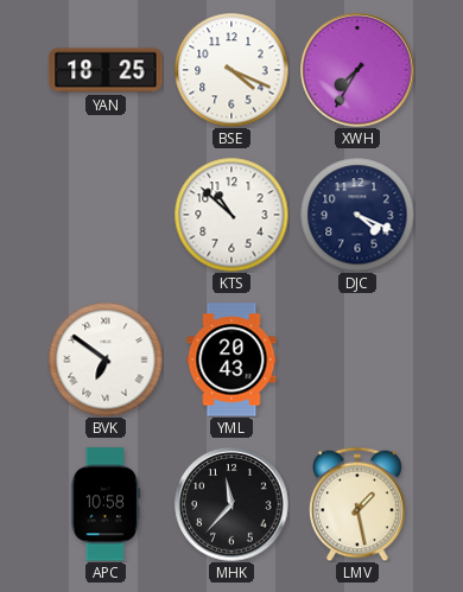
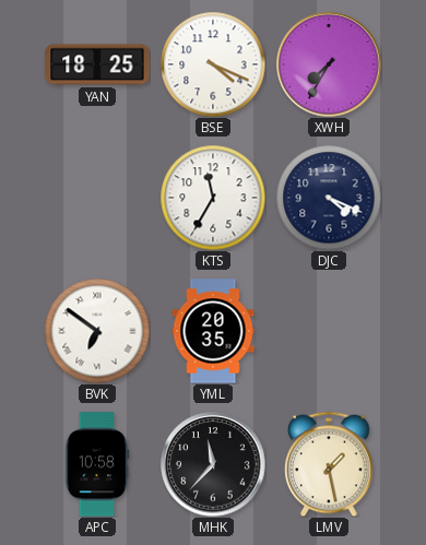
KTS: 10:52 -> 11:35
YML: 20:43 -> 20:35
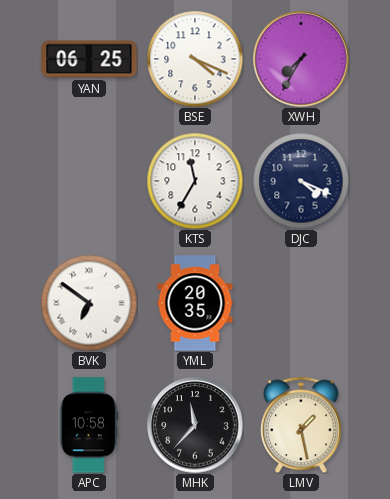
YAN: 18:25 -> 06:25
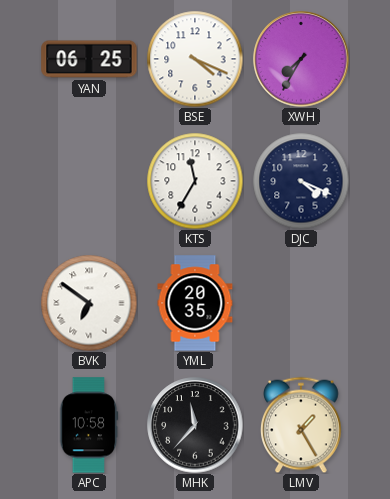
LMV: 1:28 -> 1:25
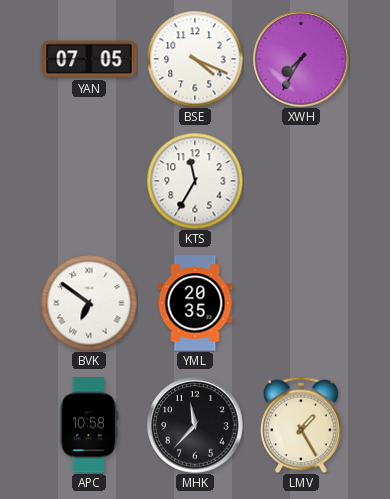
YAN: 06:25 -> 07:05
DJC: 4:19 -> none
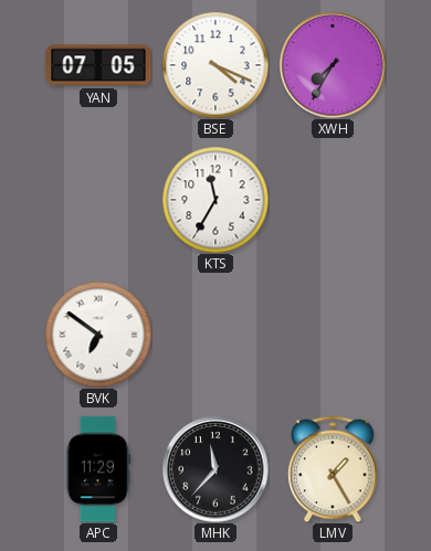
YML: 20:35 -> none
APC: 10:58 -> 11:29
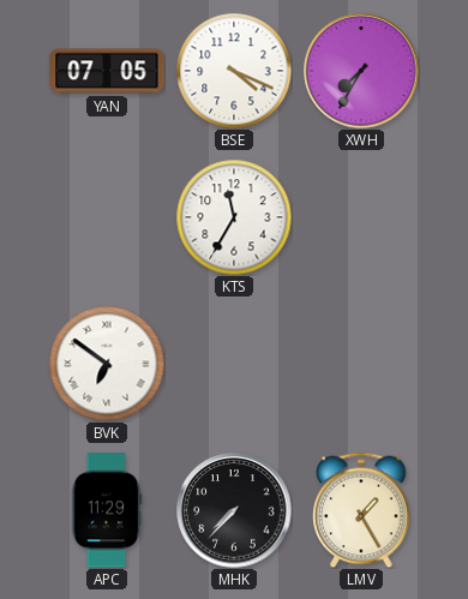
MHK: 11:37 -> 7:37
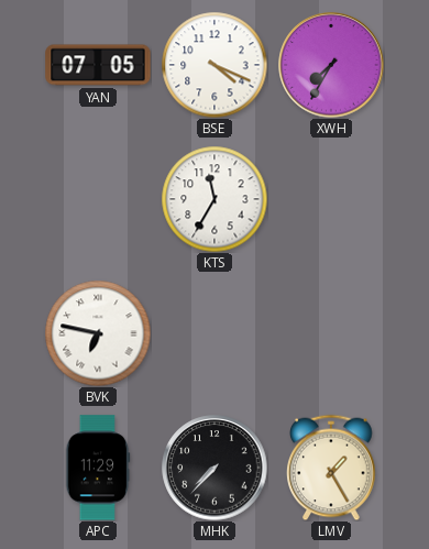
BVK: 6:51 -> 6:47
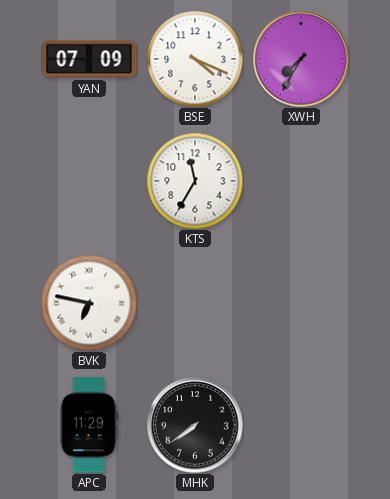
YAN: 07:05 -> 07:09
MHK: 7:37 -> 7:39
LMV: 1:25 -> none
